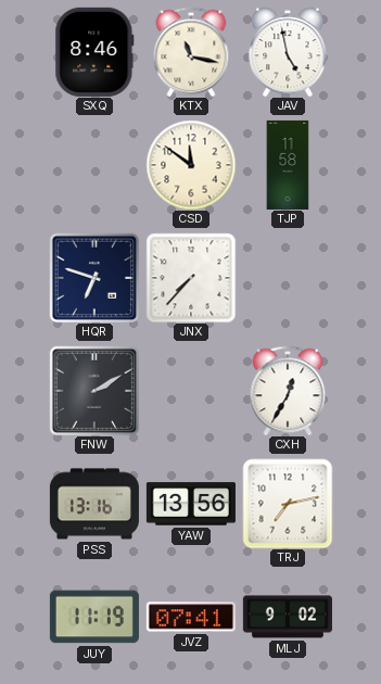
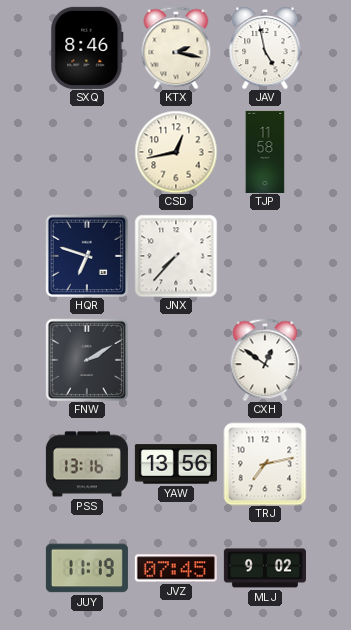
KTX: 11:17 -> 2:17
CSD: 11:51 -> 12:43
CXH: 12:35 -> 12:51
JVZ: 07:41 -> 07:45
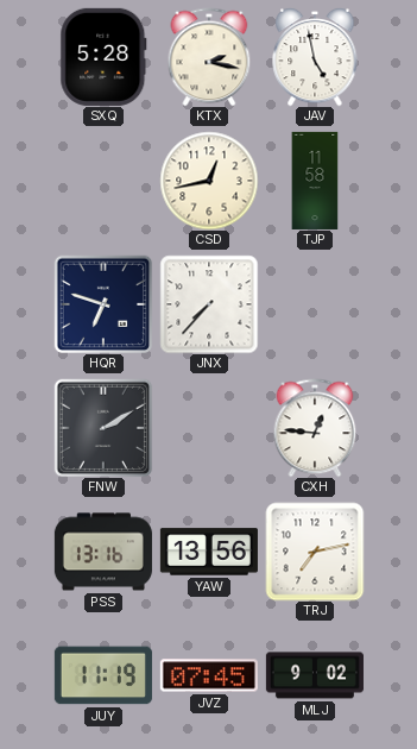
SXQ: 8:46 -> 5:28
CXH: 12:51 -> 12:46
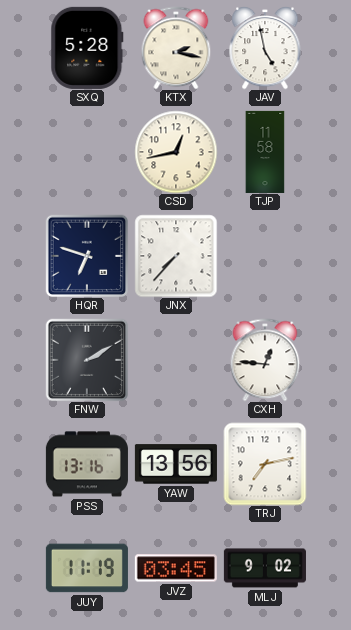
JVZ: 07:45 -> 03:45
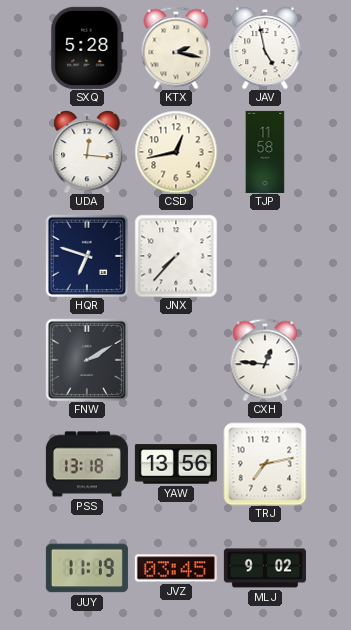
UDA: none -> 12:16
PSS: 13:16 -> 13:18
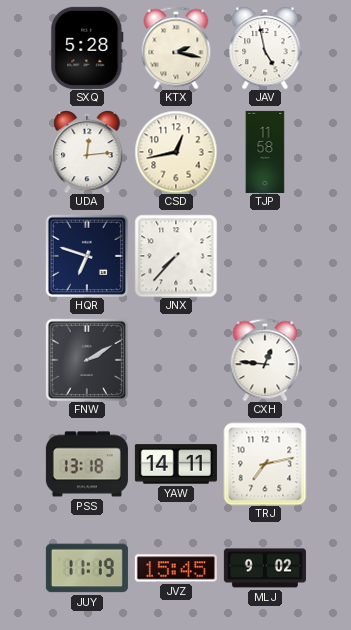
UDA: 12:16 -> 12:14
YAW: 13:56 -> 14:11
JVZ: 03:45 -> 15:45
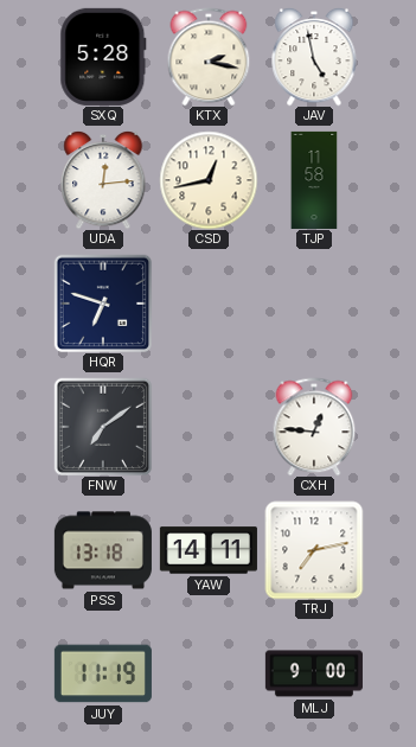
JNX: 7:37 -> none
FNW: 2:10 -> 7:09
JVZ: 15:45 -> none
MLJ: 9:02 -> 9:00
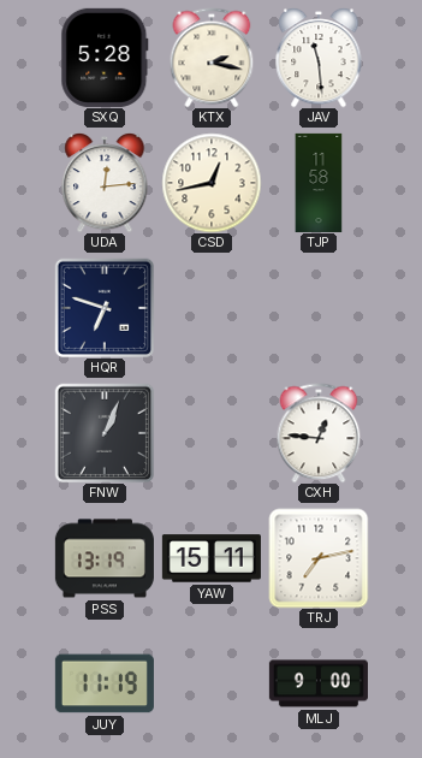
JAV: 4:58 -> 11:29
FNW: 7:09 -> 1:04
PSS: 13:18 -> 13:19
YAW: 14:11 -> 15:11
